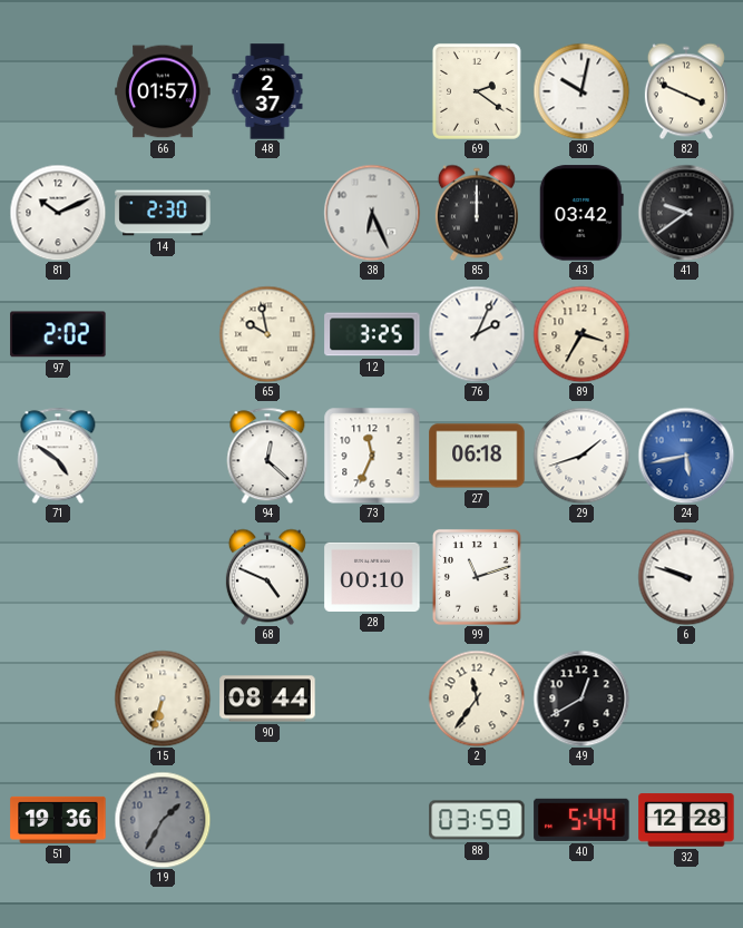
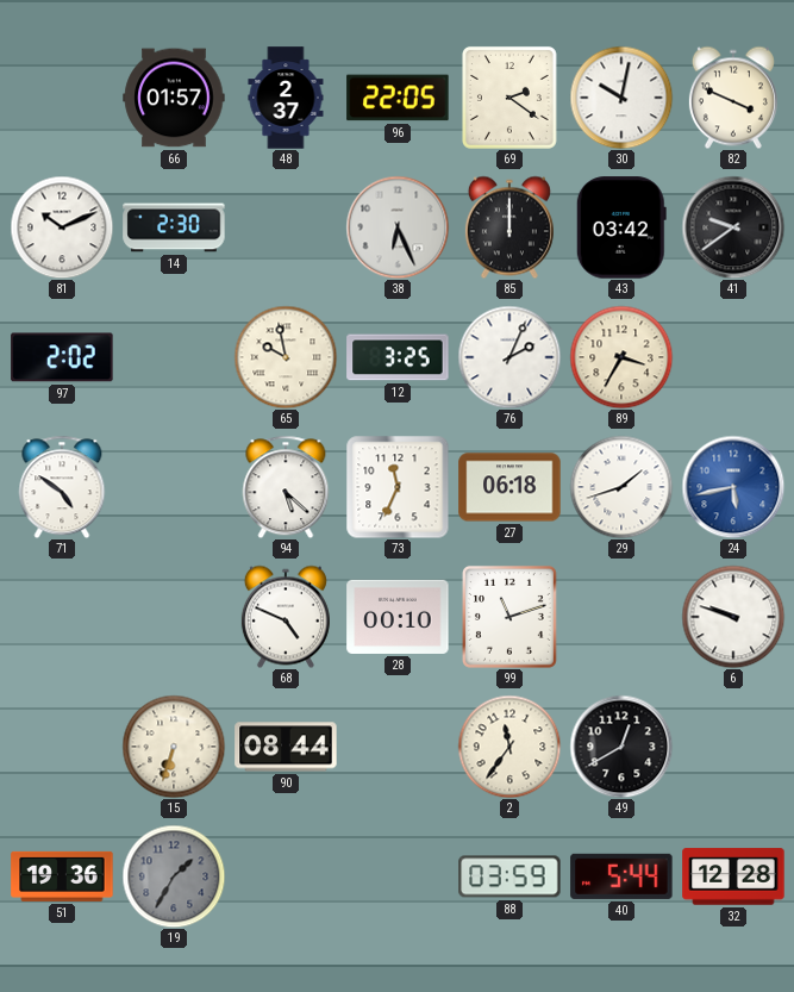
96: none -> 22:05
94: 12:22 -> 5:22
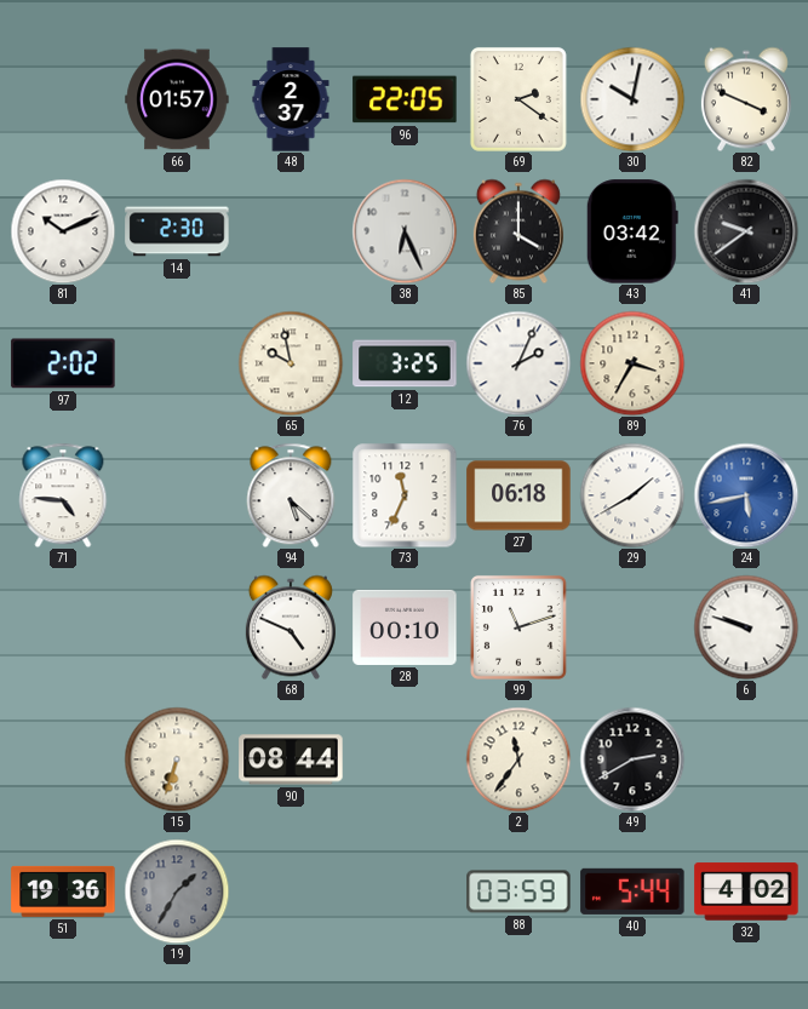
85: 12:00 -> 4:00
71: 4:51 -> 4:46
29: 1:42 -> 1:40
49: 12:40 -> 2:40
32: 12:28 -> 4:02
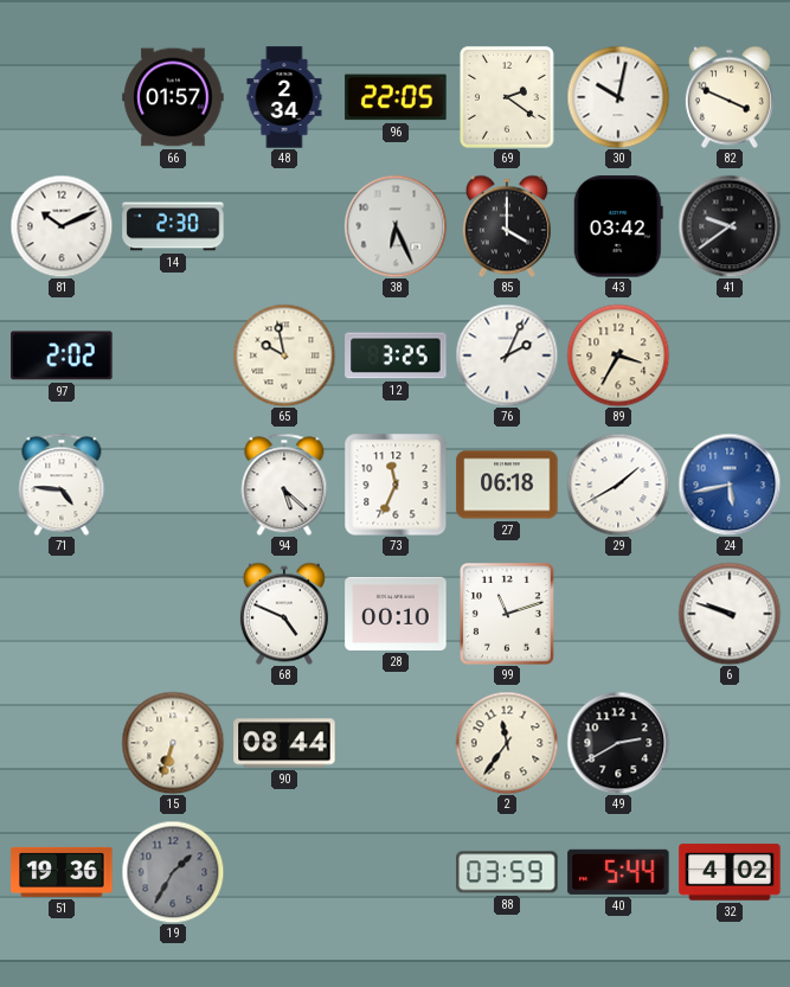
48: 2:37 -> 2:34
